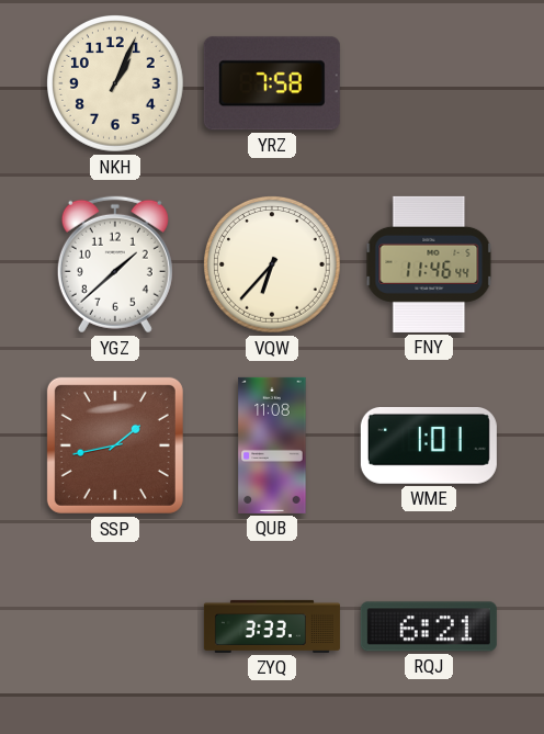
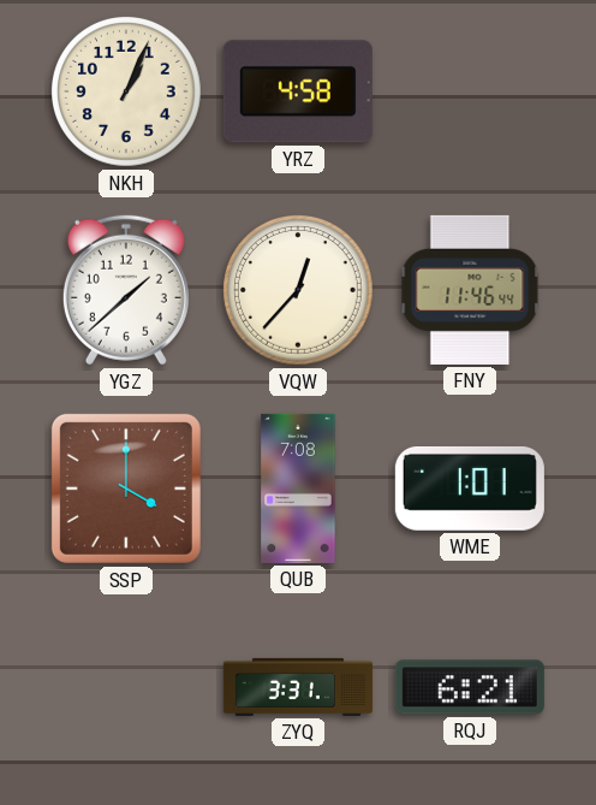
YRZ: 7:58 -> 4:58
VQW: 6:37 -> 12:37
SSP: 1:43 -> 4:00
QUB: 11:08 -> 7:08
ZYQ: 3:33 -> 3:31
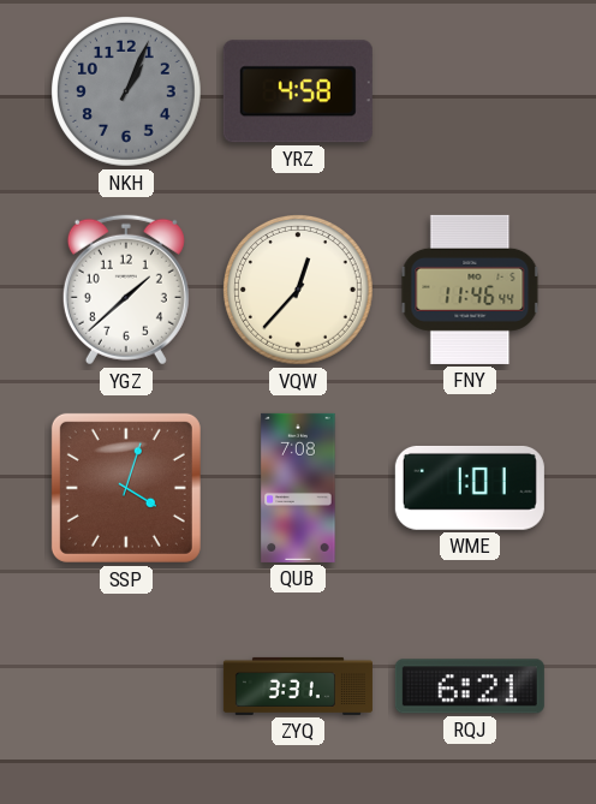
NKH dial: cream -> grey
SSP: 4:00 -> 4:03
